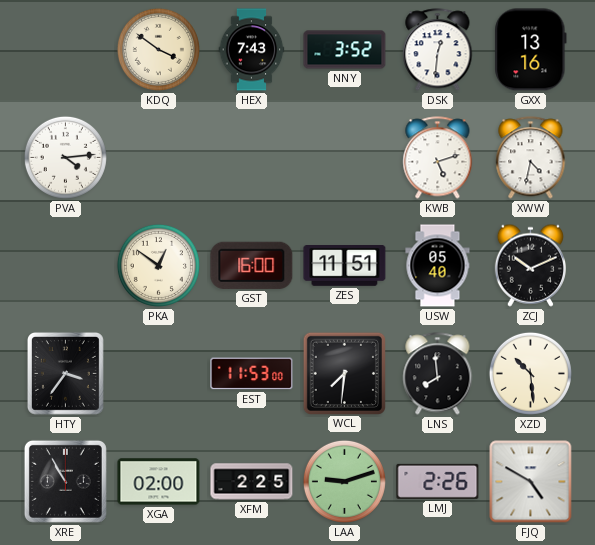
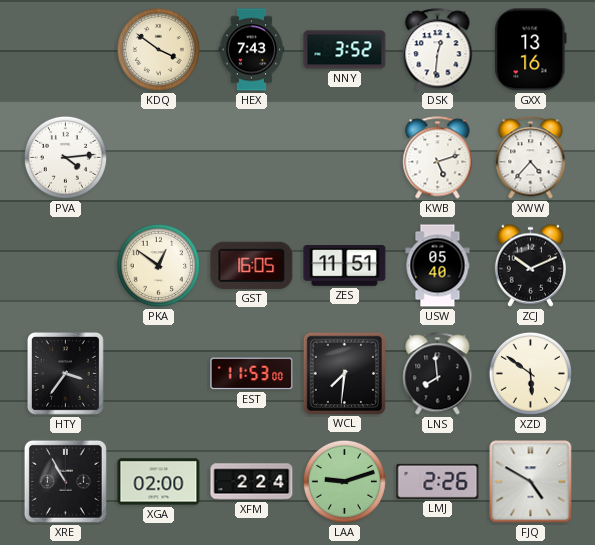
XWW: 4:32 -> 4:37
GST: 16:00 -> 16:05
XZD: 10:29 -> 5:51
XFM: 2:25 -> 2:24
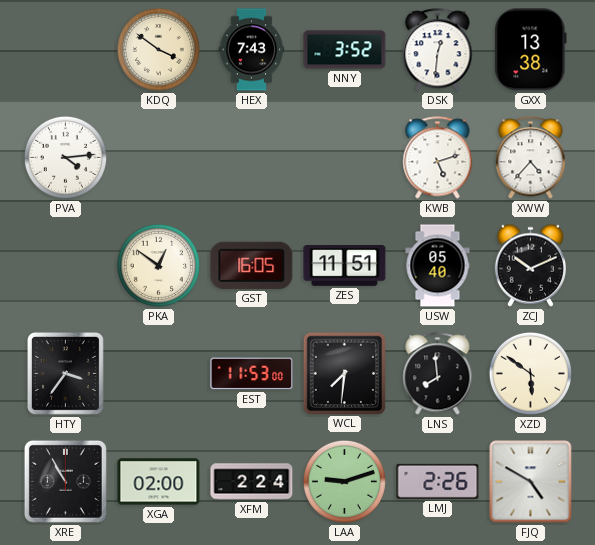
GXX: 13:16 -> 13:38
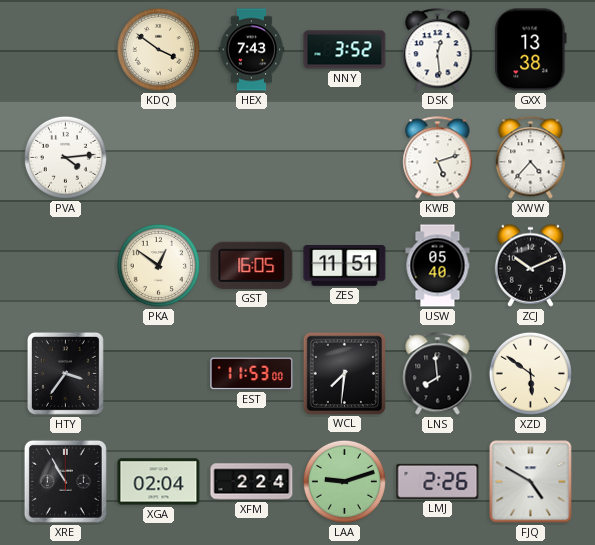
DSK: 12:31 -> 12:29
XGA: 02:00 -> 02:04
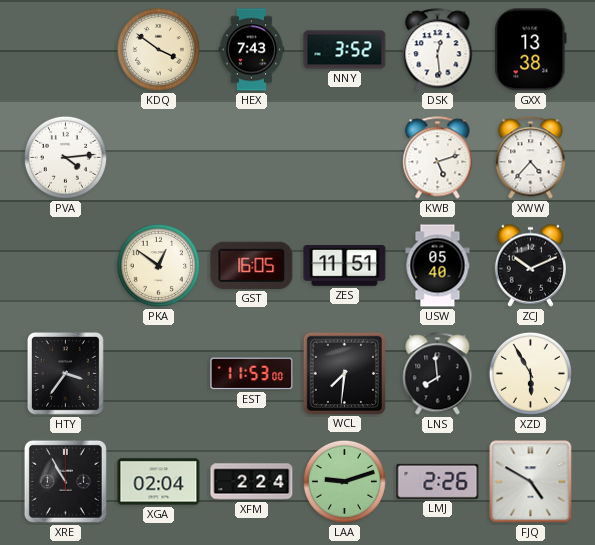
XZD: 5:51 -> 5:55
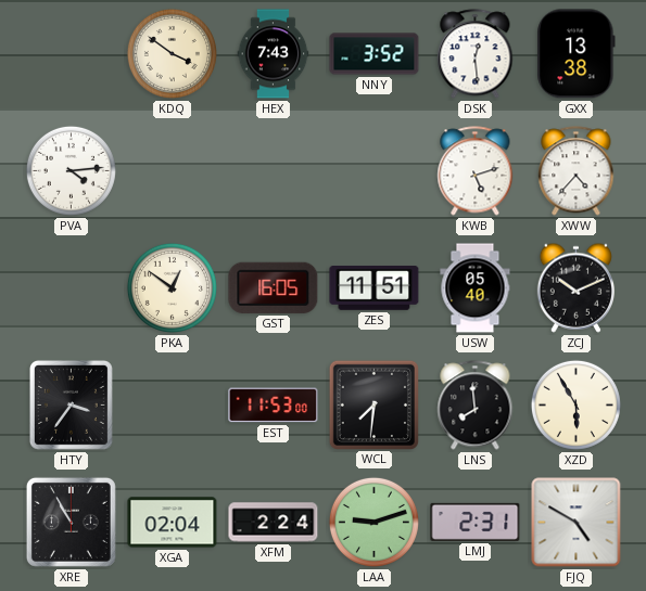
LMJ: 2:26 -> 2:31
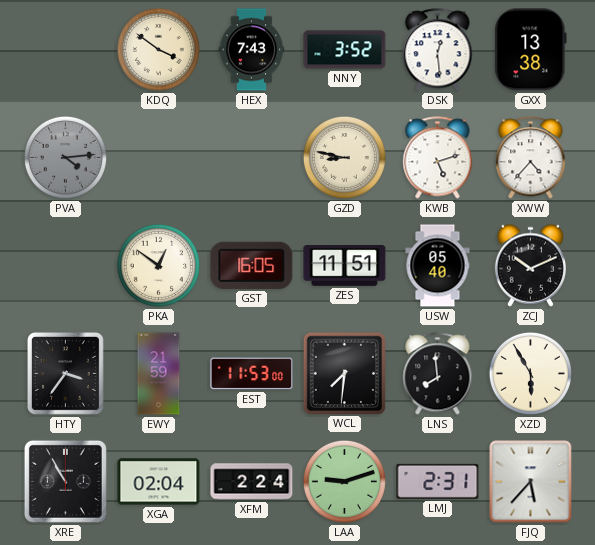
PVA dial: white -> grey
GZD: none -> 8:47
EWY: none -> 21:59
FJQ: 4:50 -> 5:37
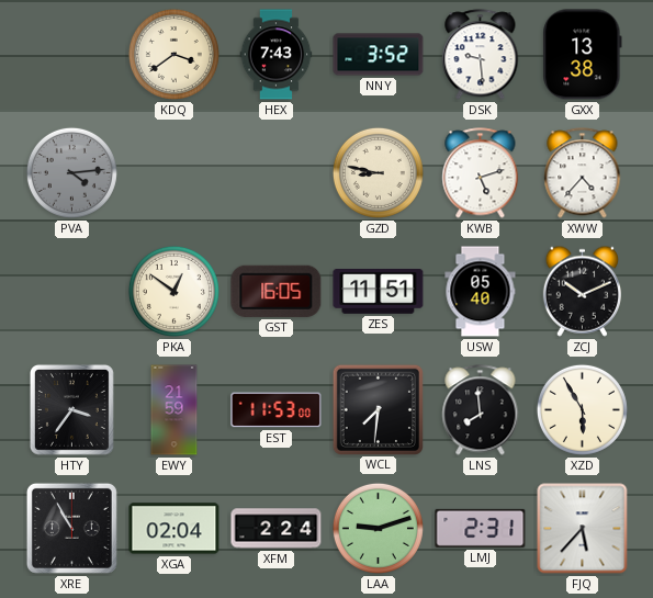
KDQ: 3:51 -> 3:39
DSK: 12:29 -> 9:29
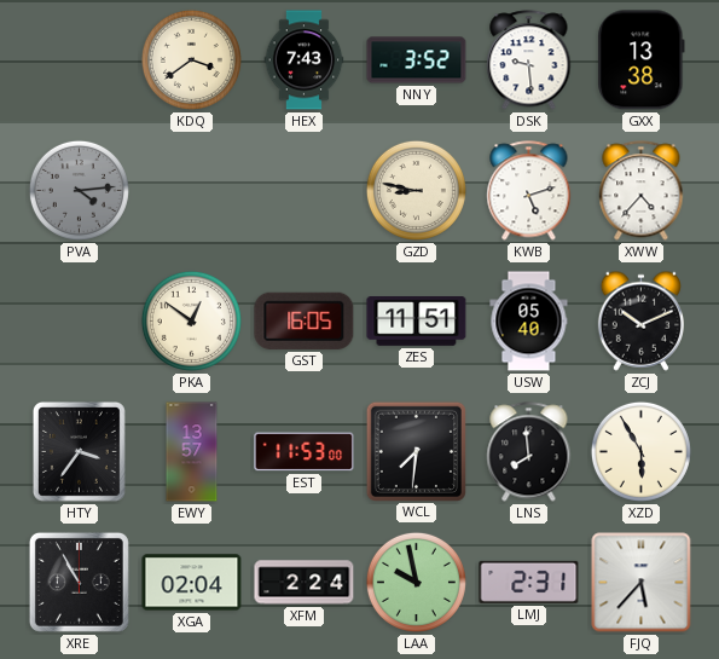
EWY: 21:59 -> 13:57
LAA: 9:12 -> 9:58
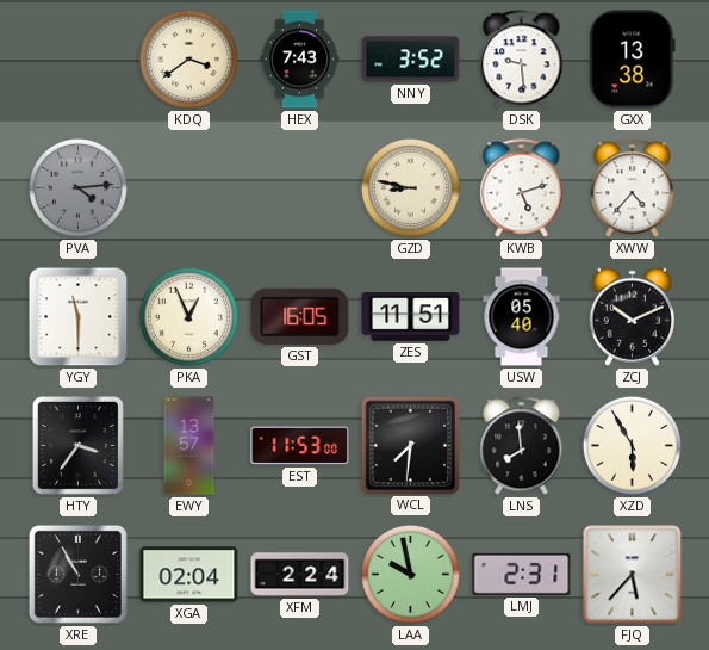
YGY: none -> 11:30
PKA: 12:51 -> 12:56
